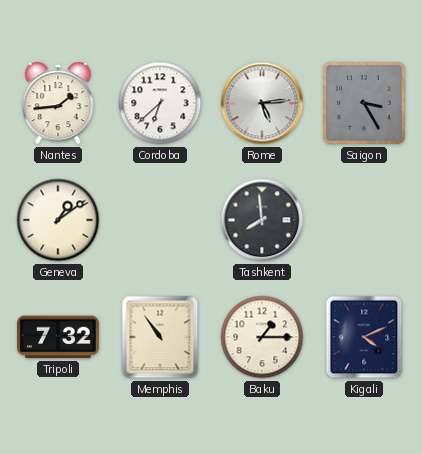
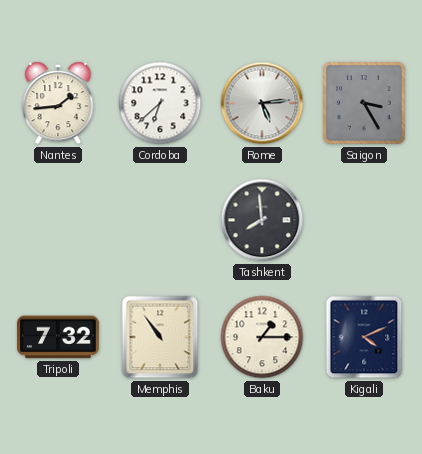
Geneva: 1:09 -> none
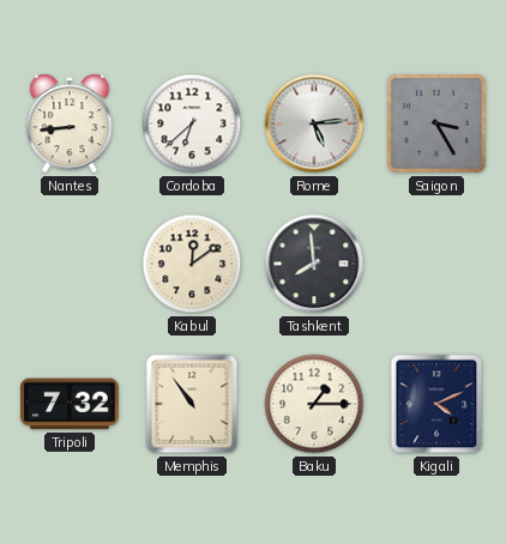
Nantes: 1:44 -> 8:44
Kabul: none -> 12:09
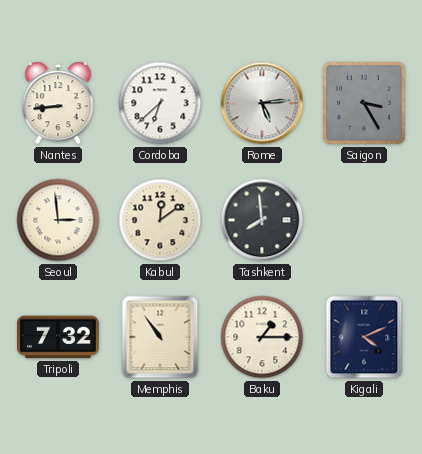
Seoul: none -> 2:59
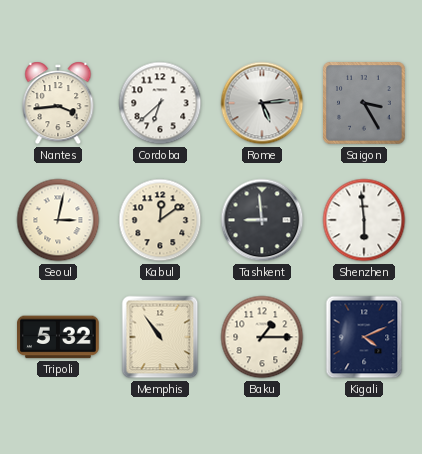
Nantes: 8:44 -> 3:44
Seoul: 2:59 -> 3:02
Tashkent: 7:59 -> 8:59
Shenzhen: none -> 5:59
Tripoli: 7:32 -> 5:32
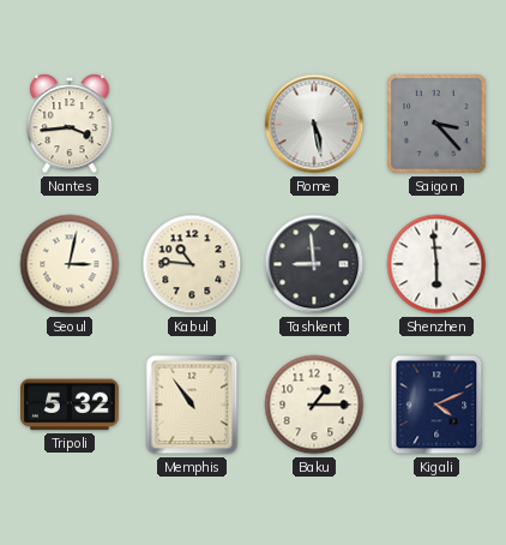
Cordoba: 6:38 -> none
Rome: 5:14 -> 5:28
Saigon: 3:25 -> 3:23
Kabul: 12:09 -> 10:46
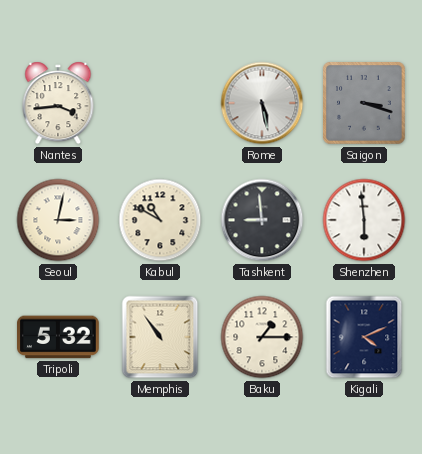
Saigon: 3:23 -> 3:18
Kabul: 10:46 -> 10:50
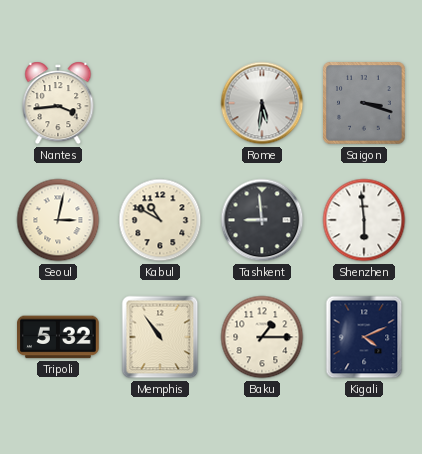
Rome: 5:28 -> 5:31
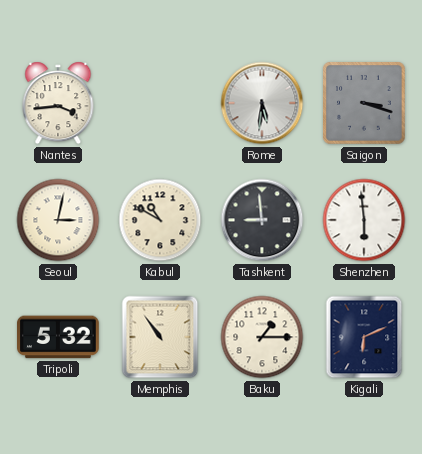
Kigali: 4:11 -> 6:11
